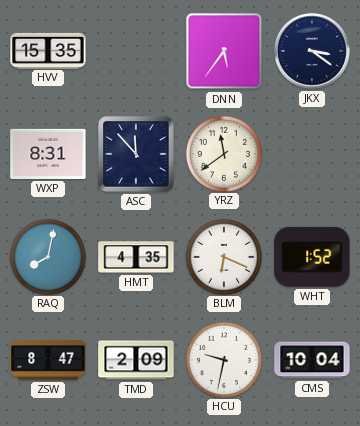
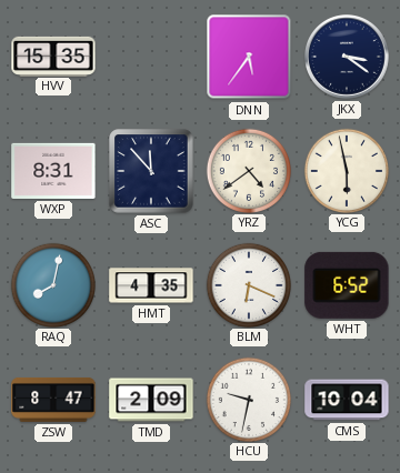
YRZ: 11:39 -> 4:39
YCG: none -> 5:58
WHT: 1:52 -> 6:52
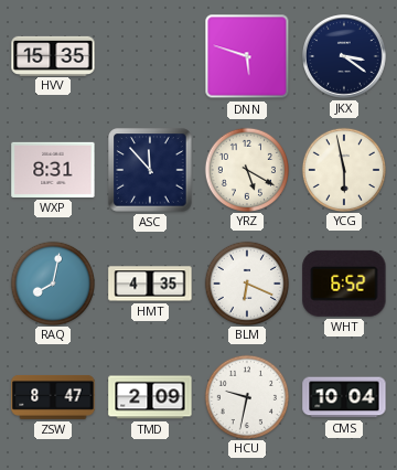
DNN: 5:36 -> 5:48
YRZ: 4:39 -> 5:20
